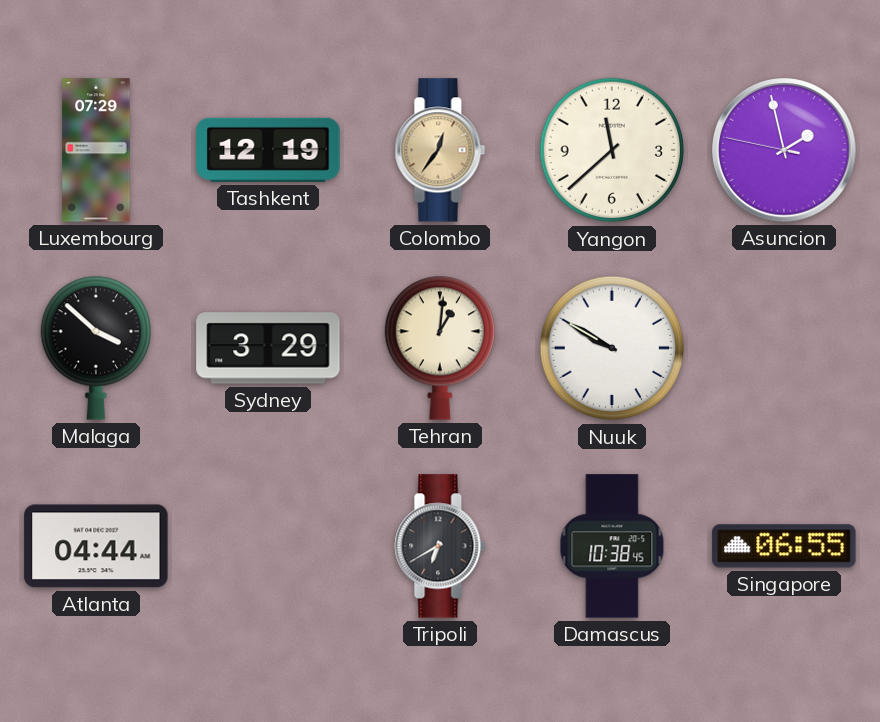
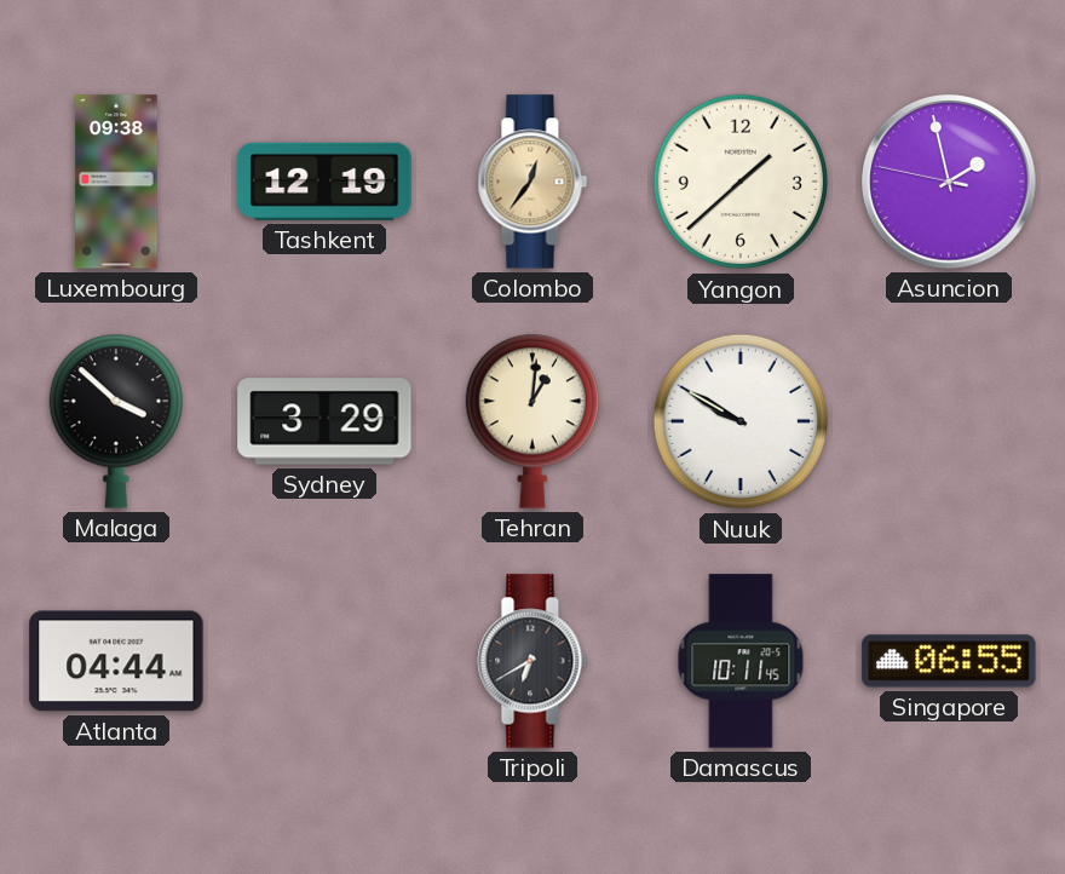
Luxembourg: 07:29 -> 09:38
Yangon: 11:38 -> 1:38
Damascus: 10:38 -> 10:11
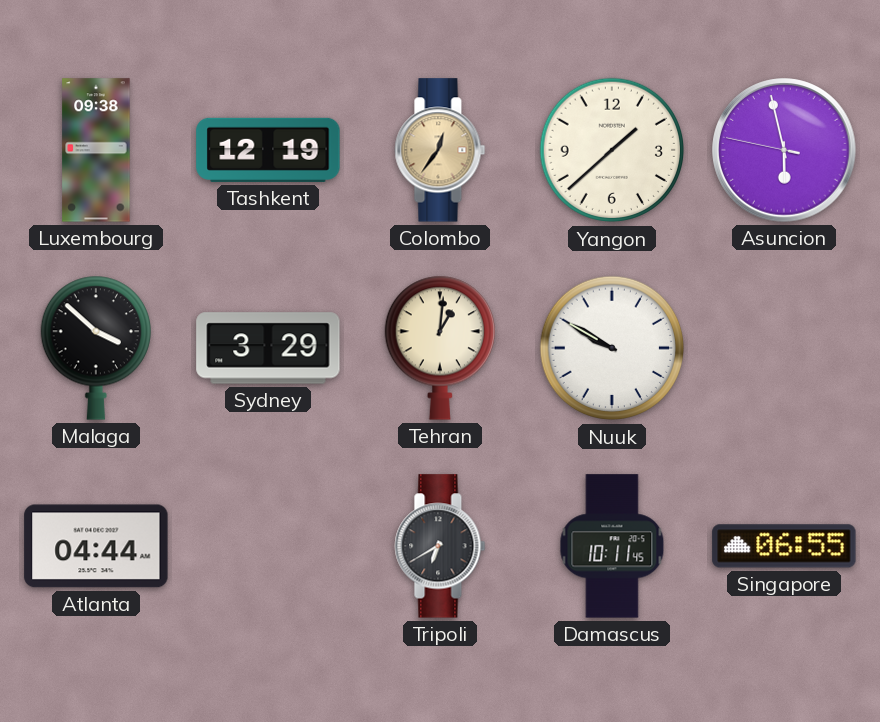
Asuncion: 1:57 -> 5:57
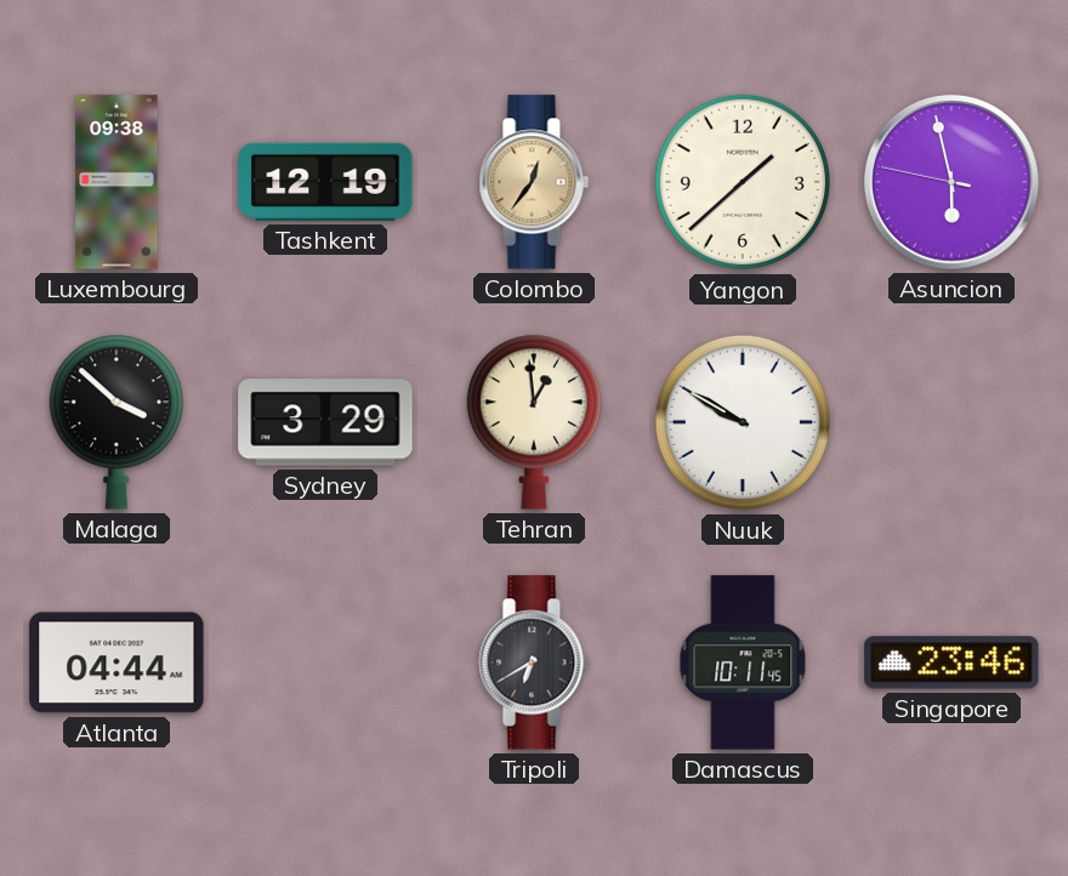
Tehran: 1:01 -> 12:59
Singapore: 06:55 -> 23:46
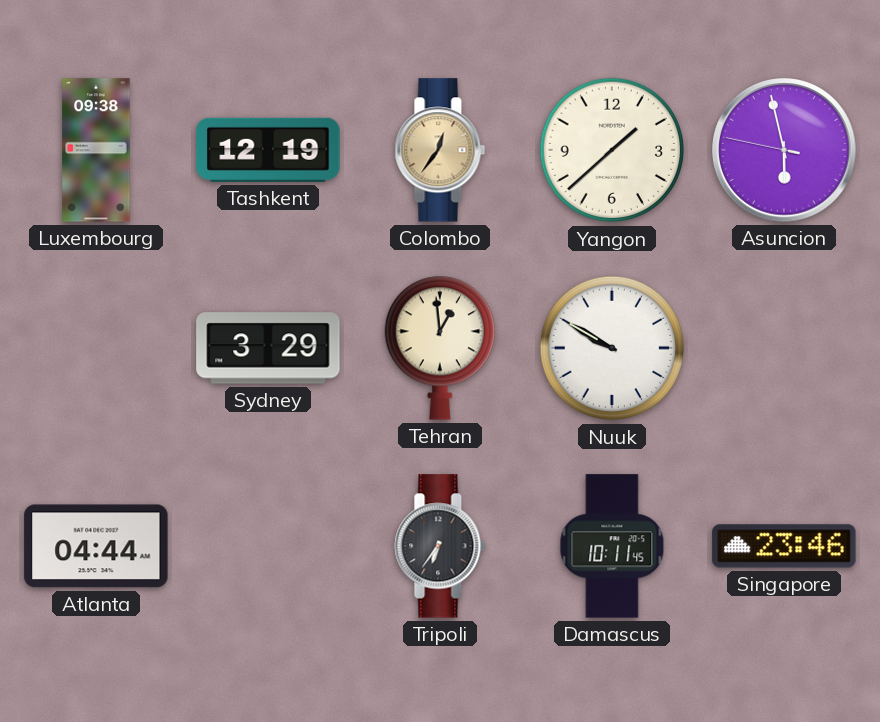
Malaga: 3:52 -> none
Tripoli: 6:40 -> 6:36
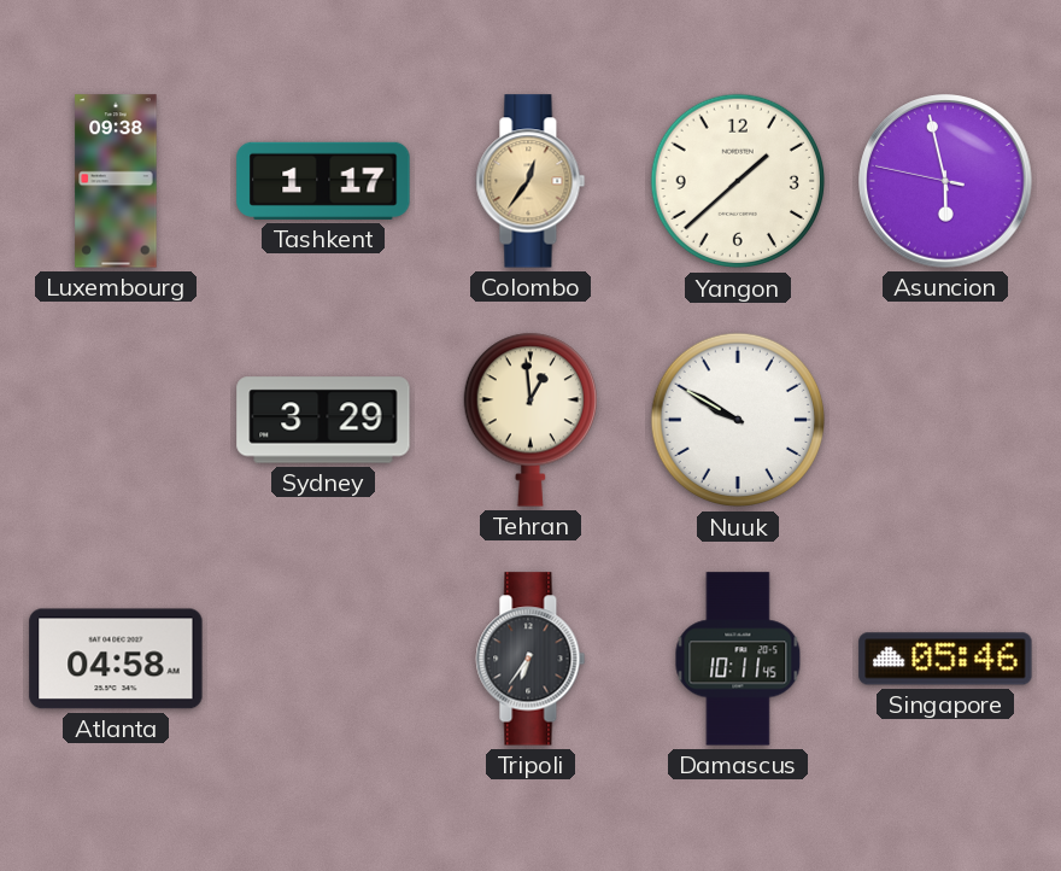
Tashkent: 12:19 -> 1:17
Atlanta: 04:44 -> 04:58
Singapore: 23:46 -> 05:46
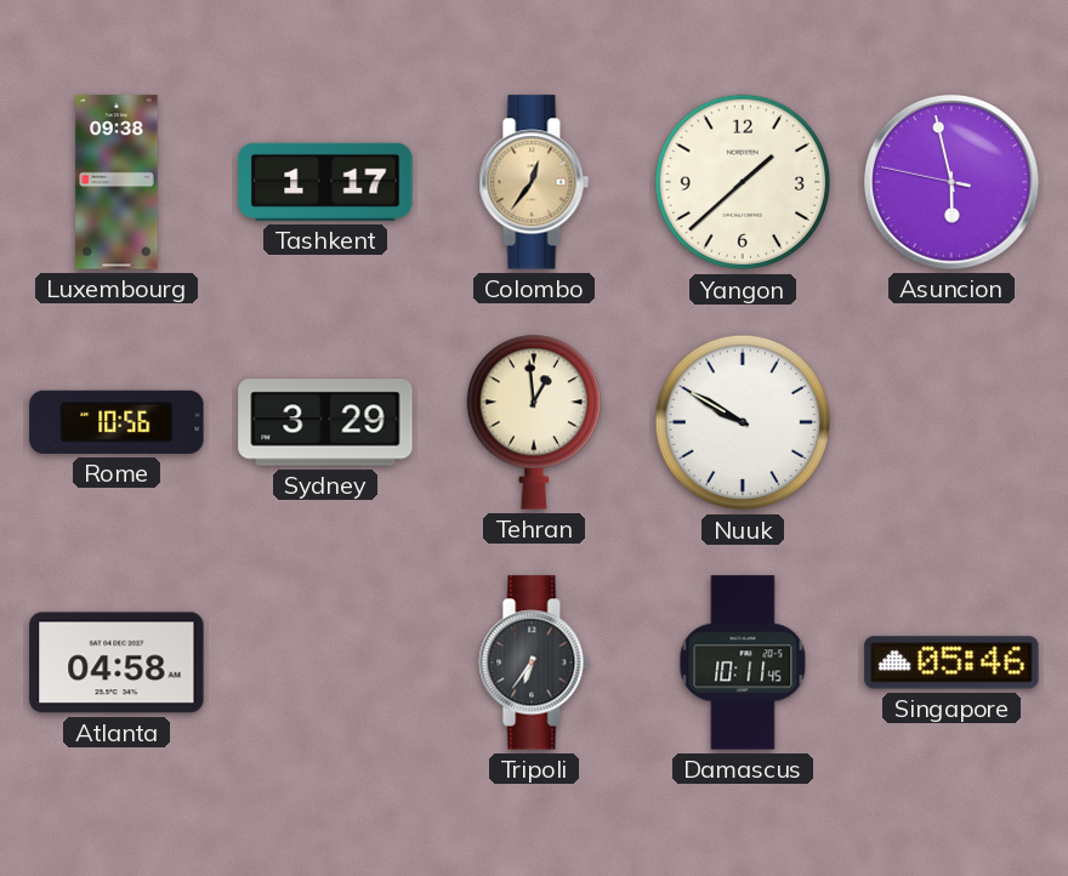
Rome: none -> 10:56
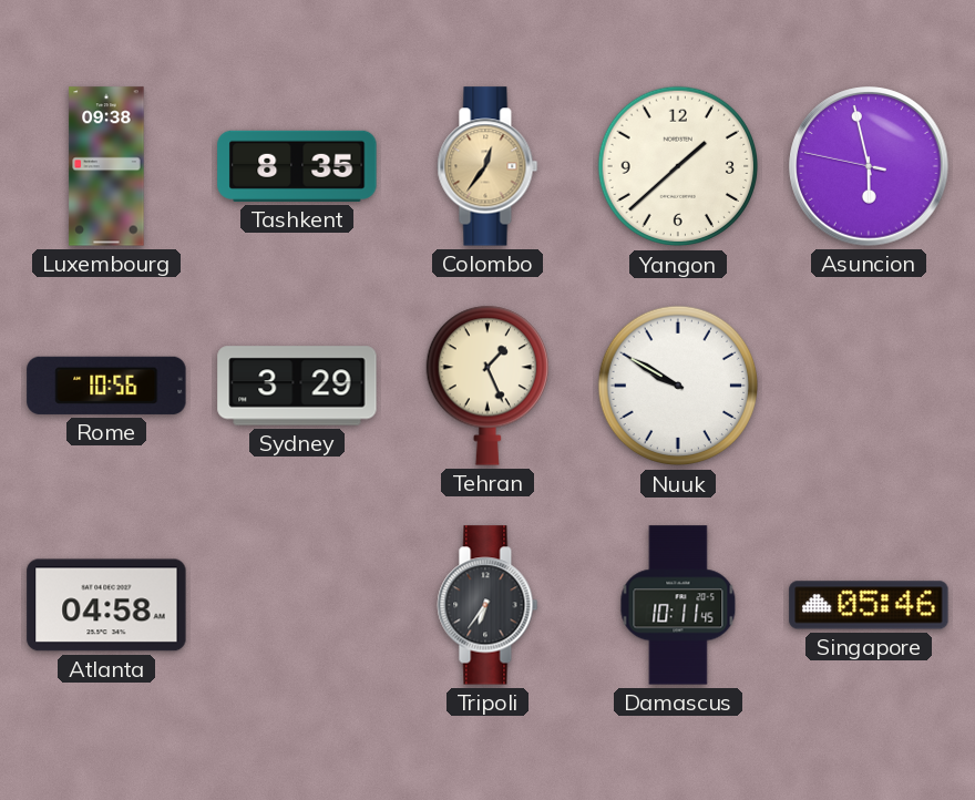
Tashkent: 1:17 -> 8:35
Tehran: 12:59 -> 1:26
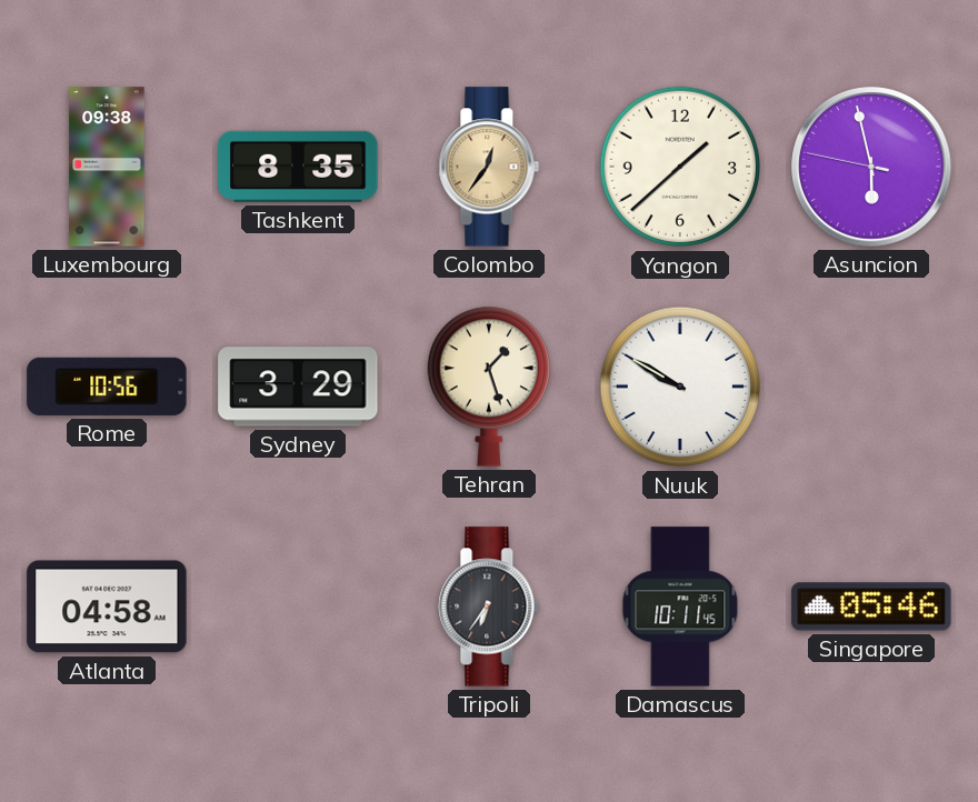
Tehran: 1:26 -> 1:27
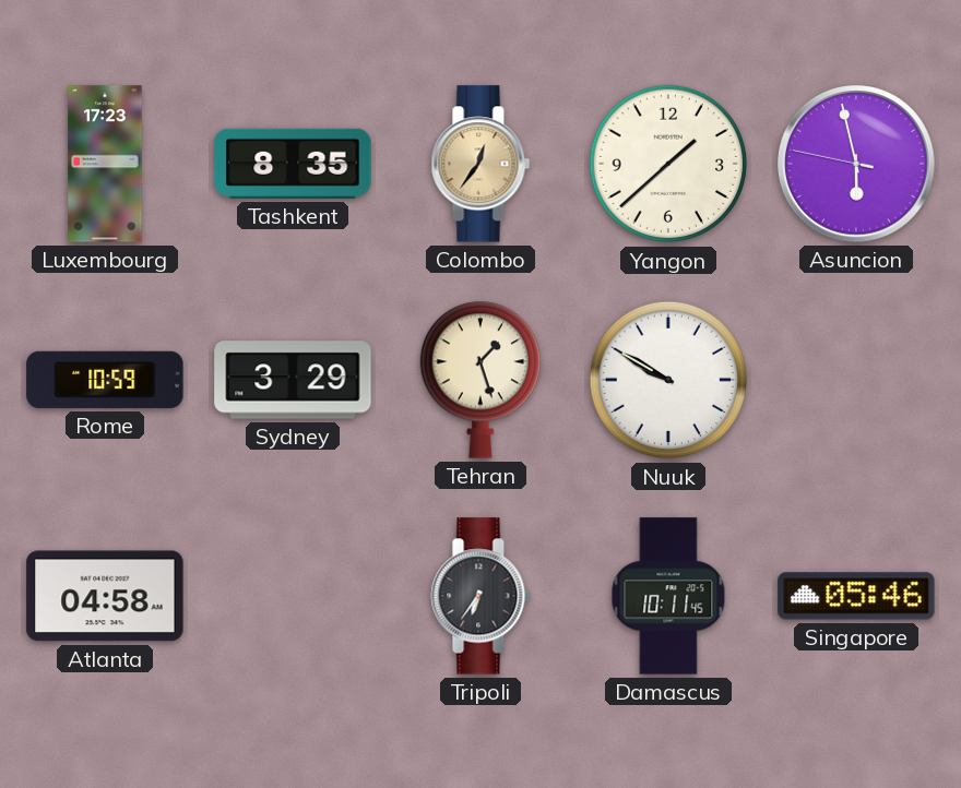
Luxembourg: 09:38 -> 17:23
Rome: 10:56 -> 10:59
